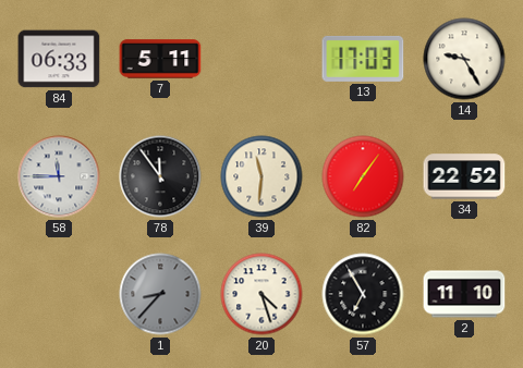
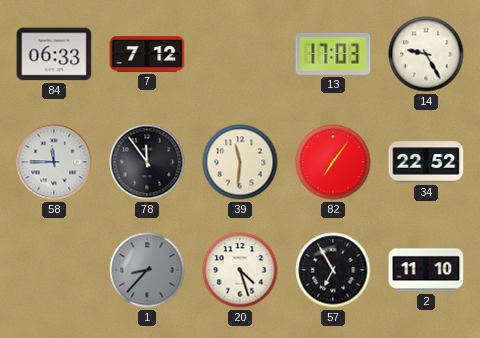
7: 5:11 -> 7:12
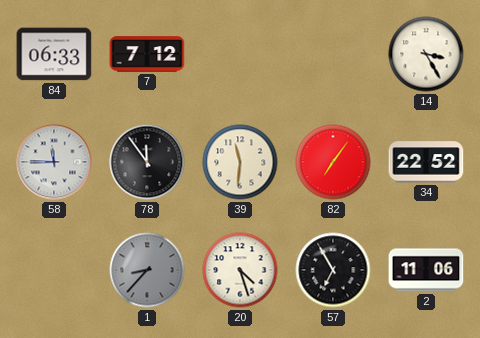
13: 17:03 -> none
14: 9:25 -> 3:25
2: 11:10 -> 11:06
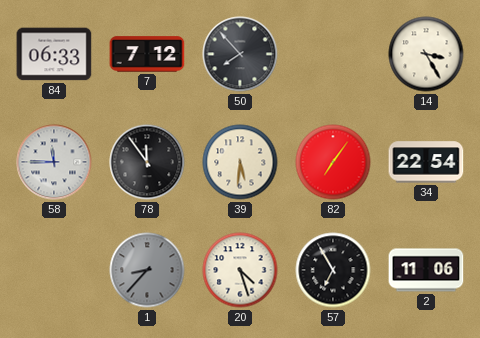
50: none -> 7:53
39: 11:31 -> 5:31
34: 22:52 -> 22:54
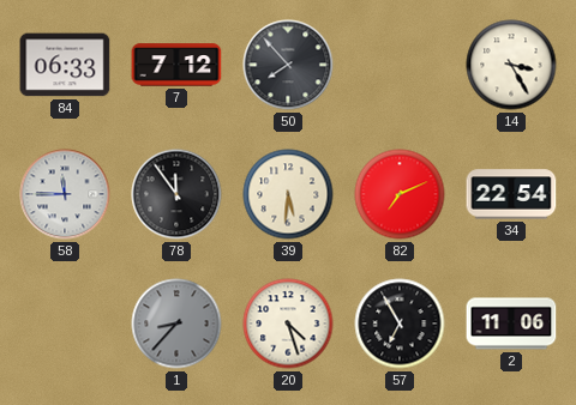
82: 7:06 -> 7:11
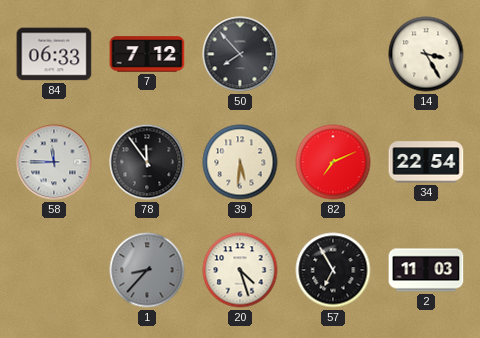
2: 11:06 -> 11:03
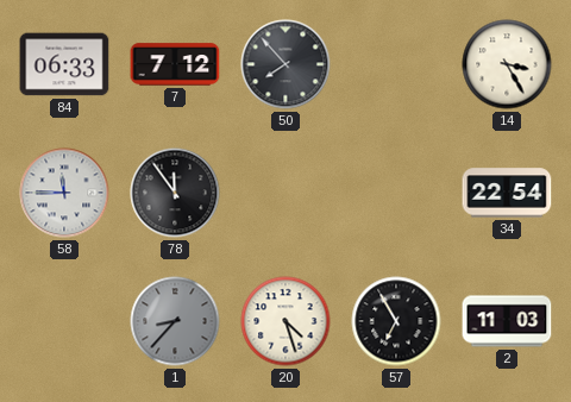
39: 5:31 -> none
82: 7:11 -> none
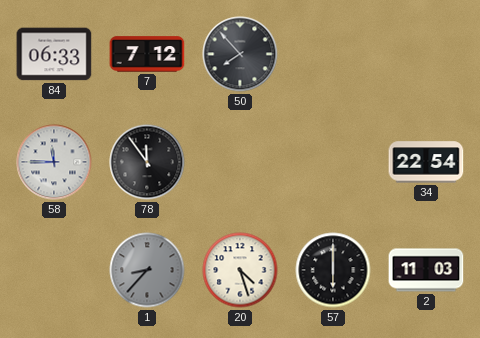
14: 3:25 -> none
57: 6:55 -> 6:00
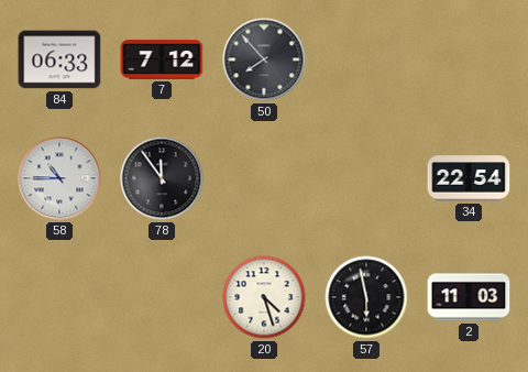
58: 11:45 -> 10:45
1: 8:37 -> none
57: 6:00 -> 5:58
